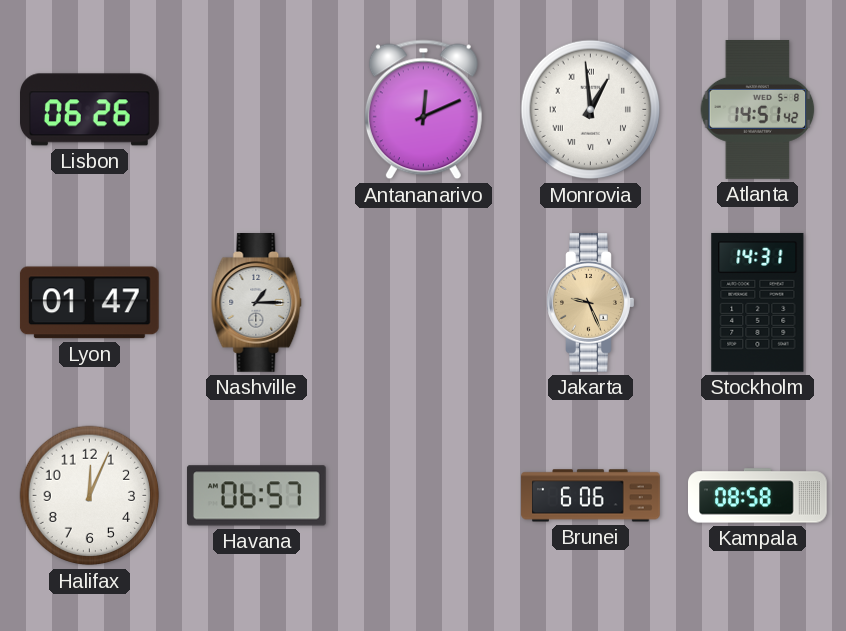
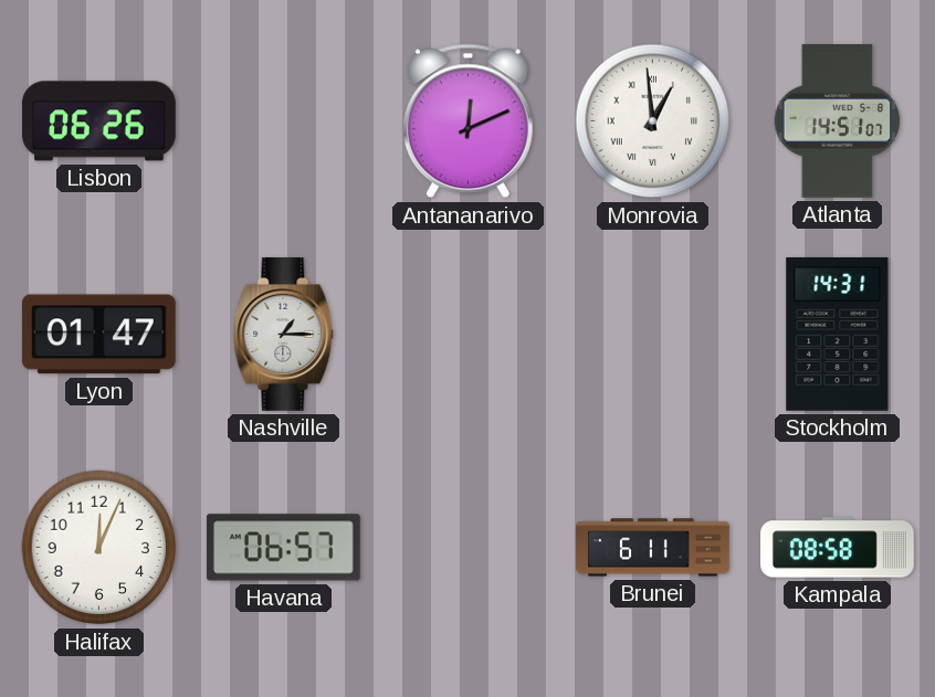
Atlanta: 14:51:42 -> 14:51:07
Jakarta: 9:26 -> none
Brunei: 6:06 -> 6:11
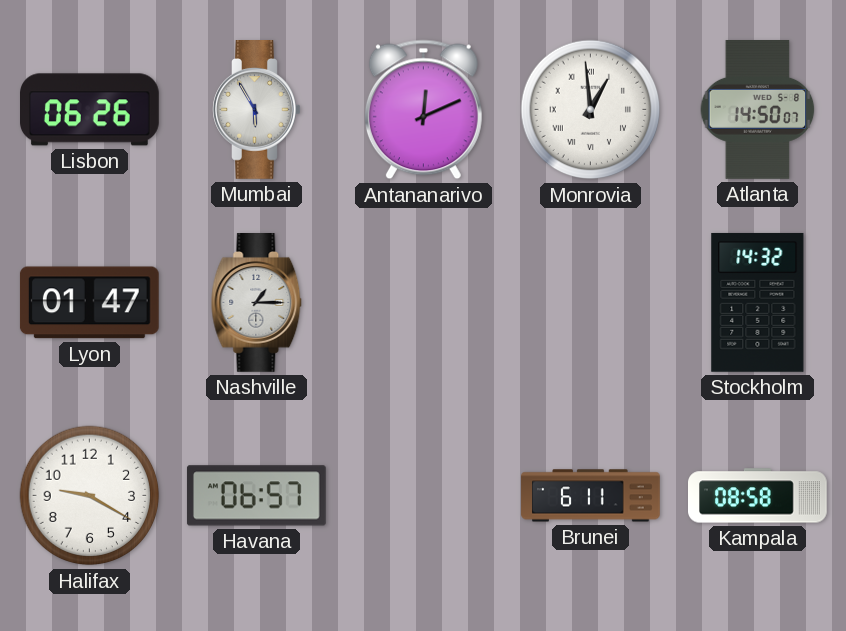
Mumbai: none -> 5:55
Atlanta: 14:51 -> 14:50
Stockholm: 14:31 -> 14:32
Halifax: 12:04 -> 9:20
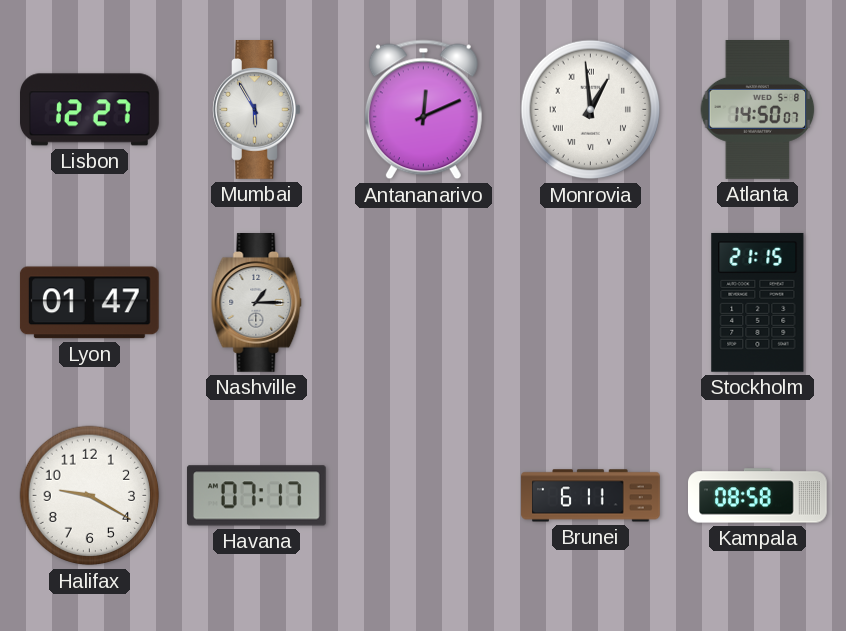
Lisbon: 06:26 -> 12:27
Stockholm: 14:32 -> 21:15
Havana: 06:57 -> 07:17
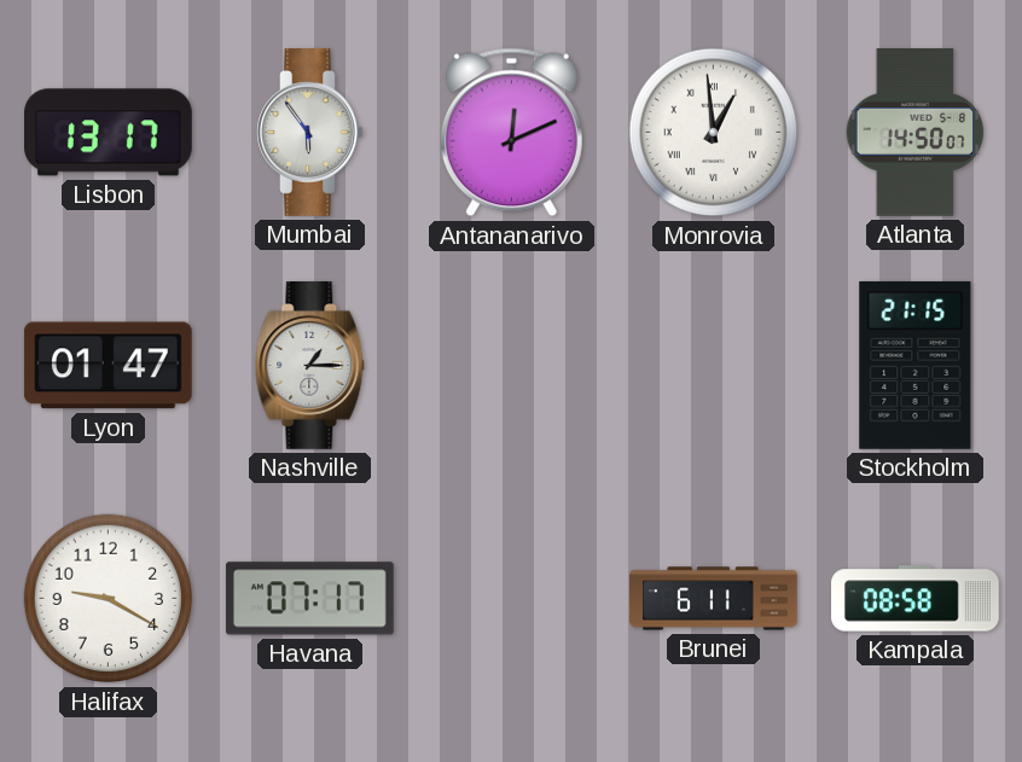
Lisbon: 12:27 -> 13:17
Mumbai: 5:55 -> 5:54
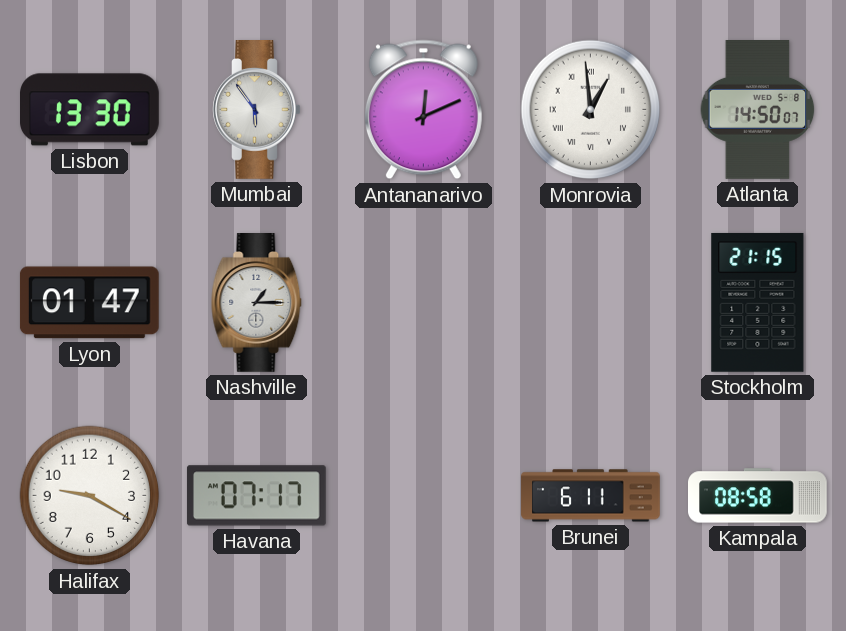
Lisbon: 13:17 -> 13:30
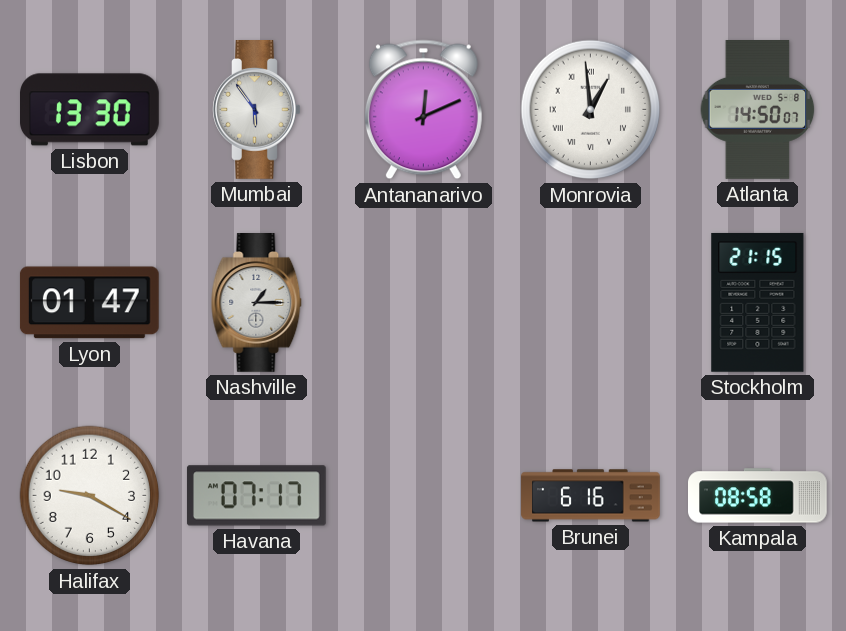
Brunei: 6:11 -> 6:16
